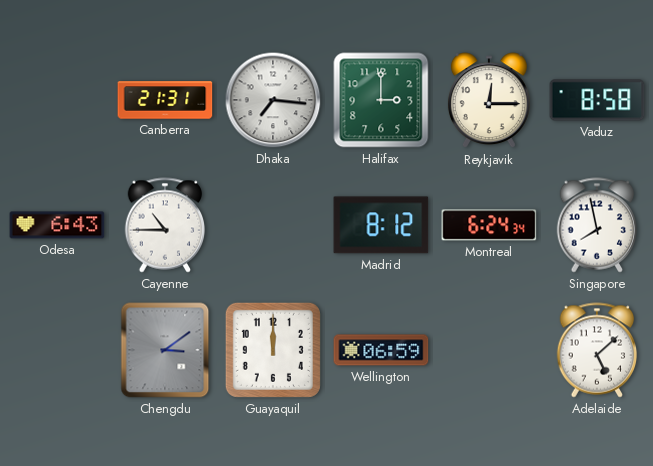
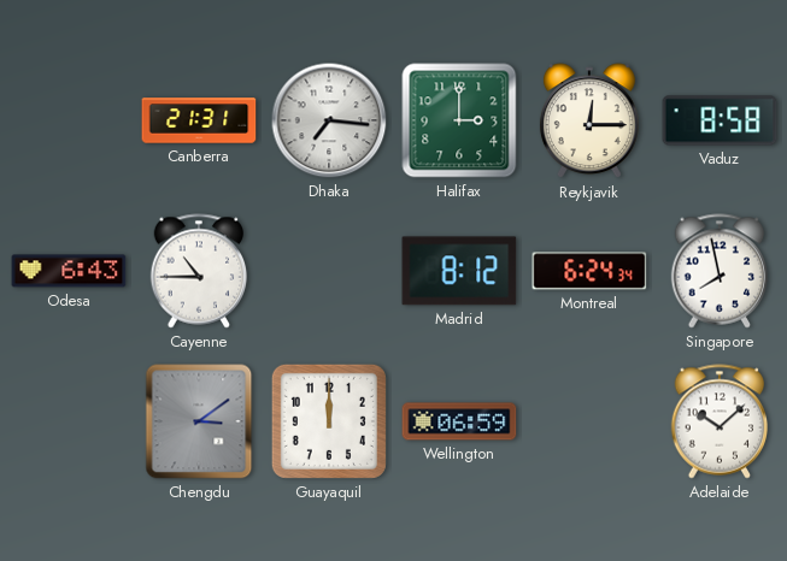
Adelaide: 5:08 -> 10:08
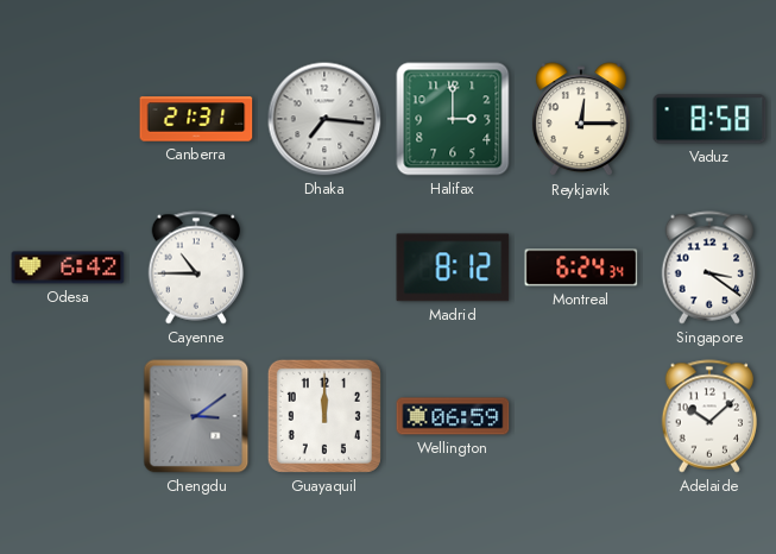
Odesa: 6:43 -> 6:42
Singapore: 7:58 -> 3:21
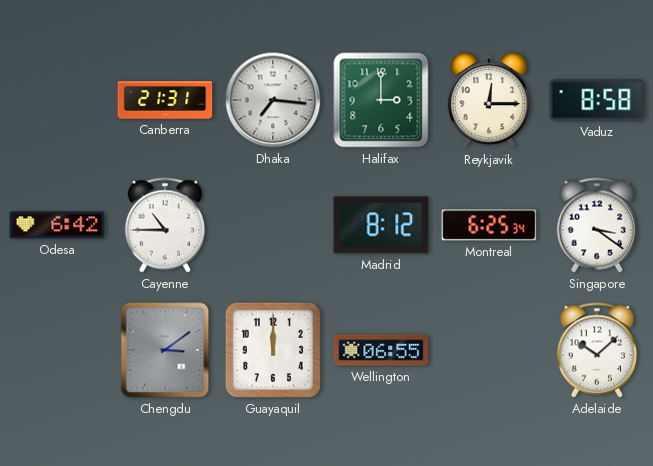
Montreal: 6:24 -> 6:25
Wellington: 06:59 -> 06:55
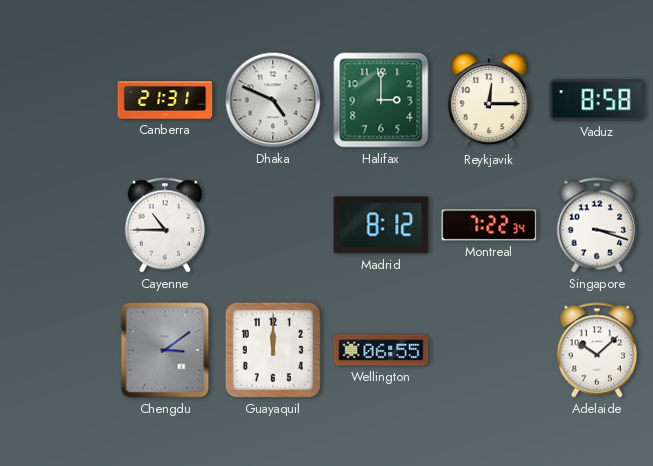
Dhaka: 7:16 -> 4:49
Odesa: 6:42 -> none
Montreal: 6:25 -> 7:22
Singapore: 3:21 -> 3:18
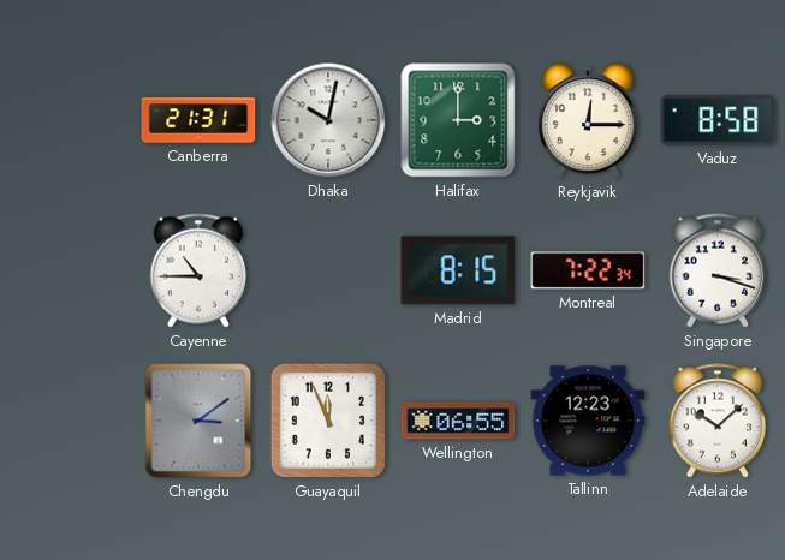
Dhaka: 4:49 -> 10:02
Madrid: 8:12 -> 8:15
Guayaquil: 12:00 -> 11:56
Tallinn: none -> 12:23
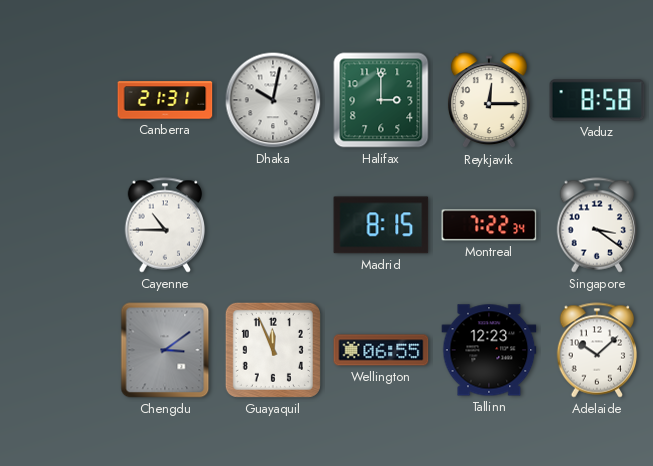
Singapore: 3:18 -> 3:21
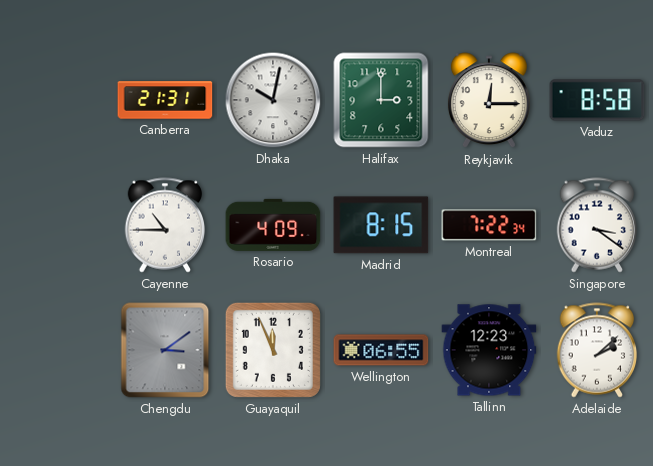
Rosario: none -> 4:09
Adelaide: 10:08 -> 2:08
